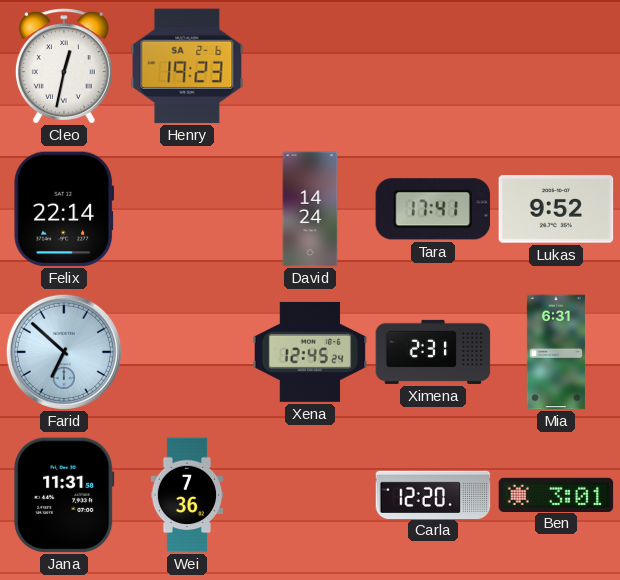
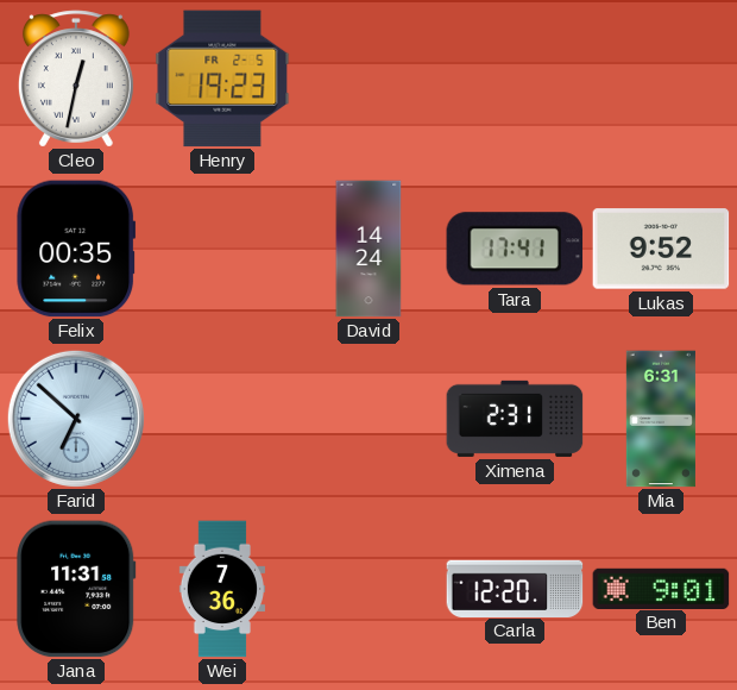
Henry date: SA 2-6 -> FR 2-5
Felix: 22:14 -> 00:35
Xena: 12:45 -> none
Ben: 3:01 -> 9:01
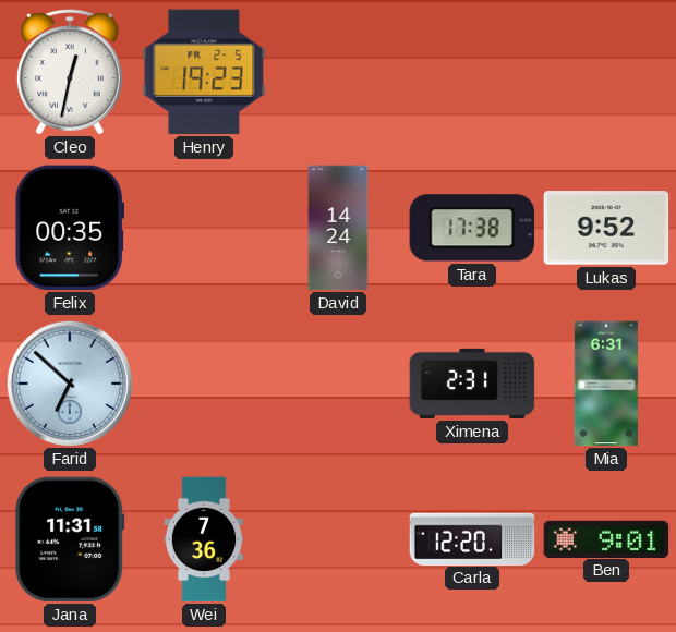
Tara: 17:41 -> 17:38
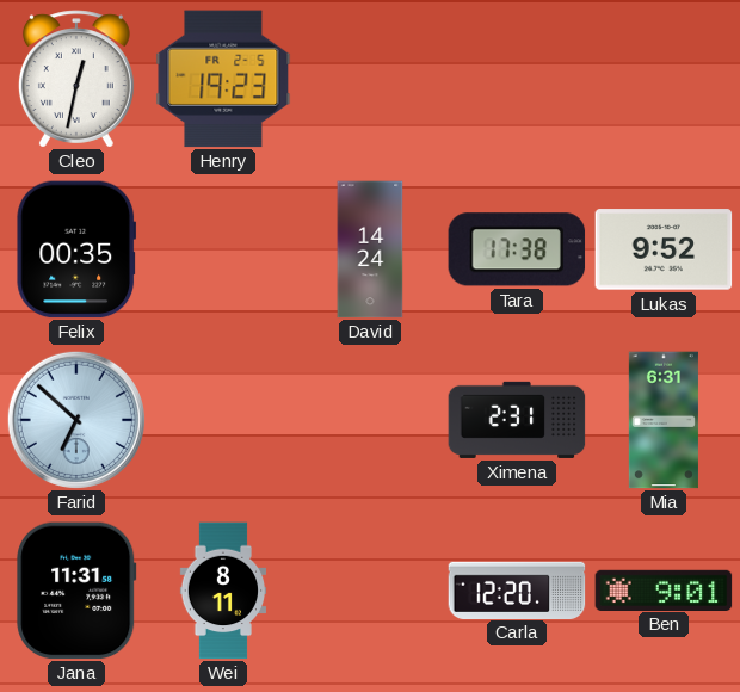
Wei: 7:36 -> 8:11
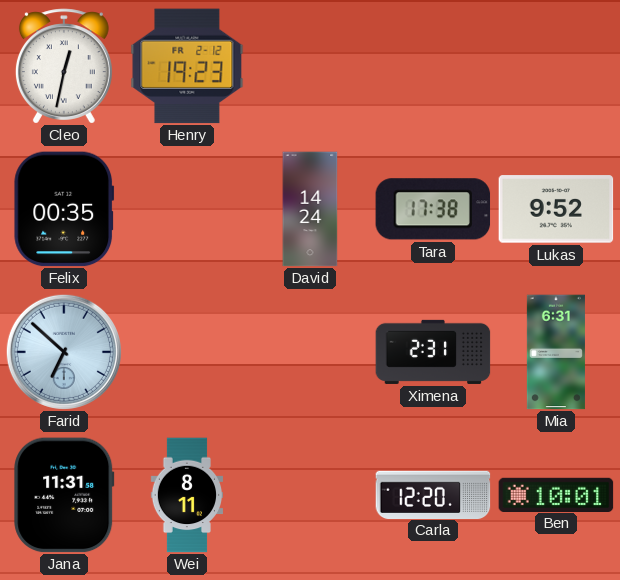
Henry date: FR 2-5 -> FR 2-12
Ben: 9:01 -> 10:01
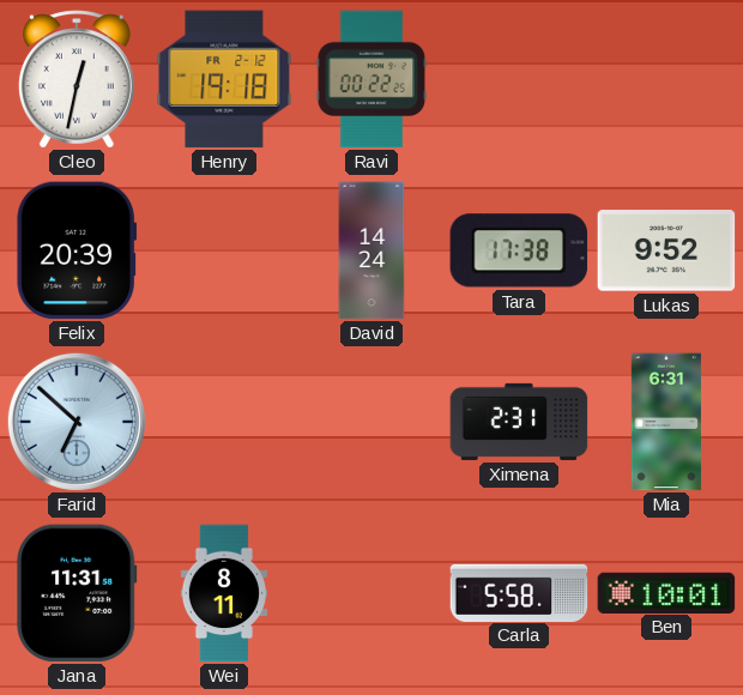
Henry: 19:23 -> 19:18
Ravi: none -> 00:22
Felix: 00:35 -> 20:39
Carla: 12:20 -> 5:58
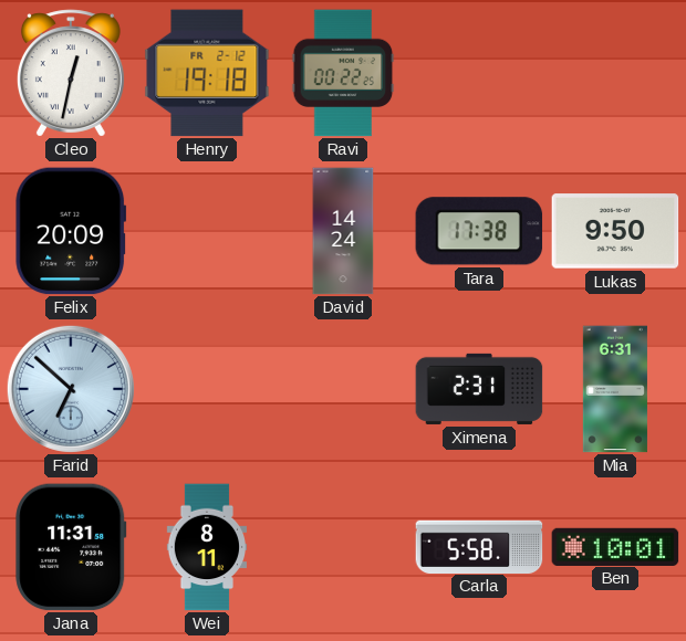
Felix: 20:39 -> 20:09
Lukas: 9:52 -> 9:50
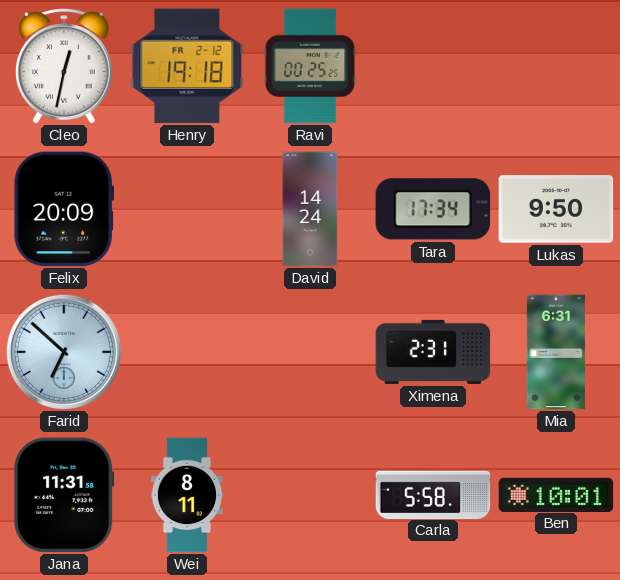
Ravi: 00:22 -> 00:25
Tara: 17:38 -> 17:34
